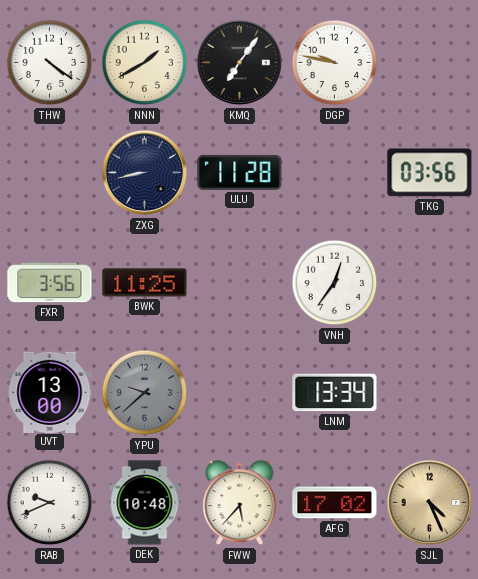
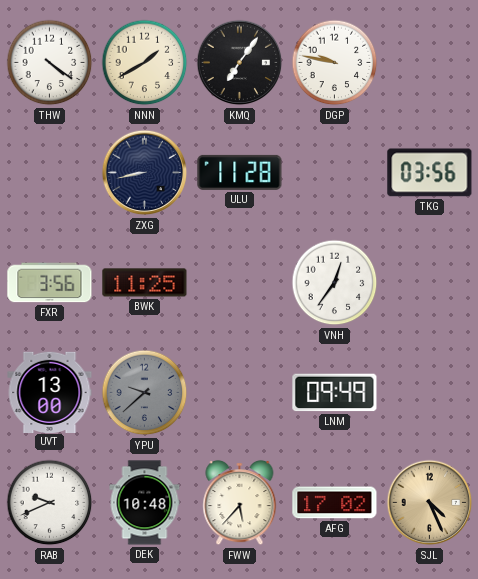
LNM: 13:34 -> 09:49
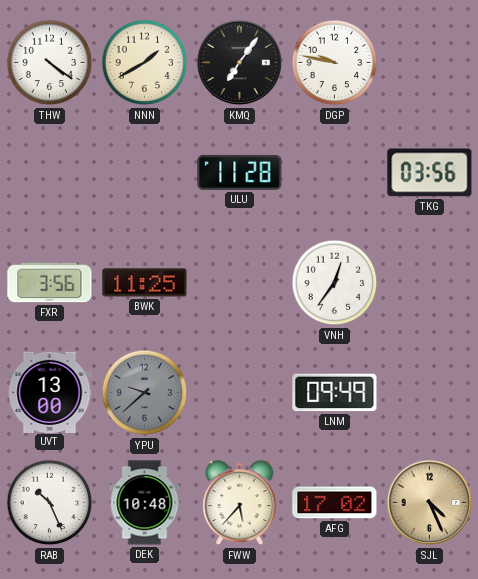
ZXG: 8:43 -> none
RAB: 9:41 -> 10:26
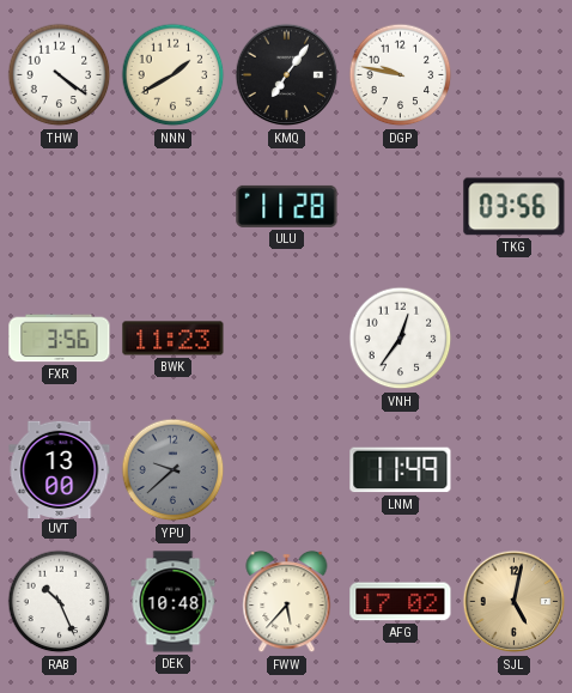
BWK: 11:25 -> 11:23
LNM: 09:49 -> 11:49
SJL: 4:26 -> 5:02
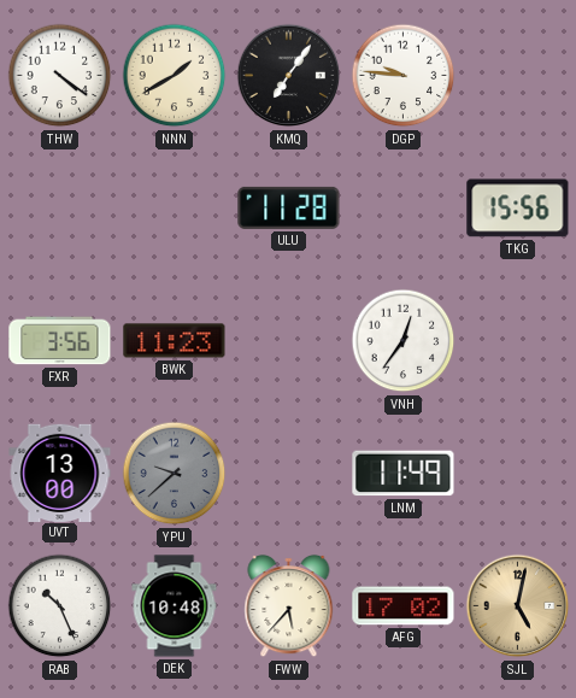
DGP: 9:47 -> 9:46
TKG: 03:56 -> 15:56
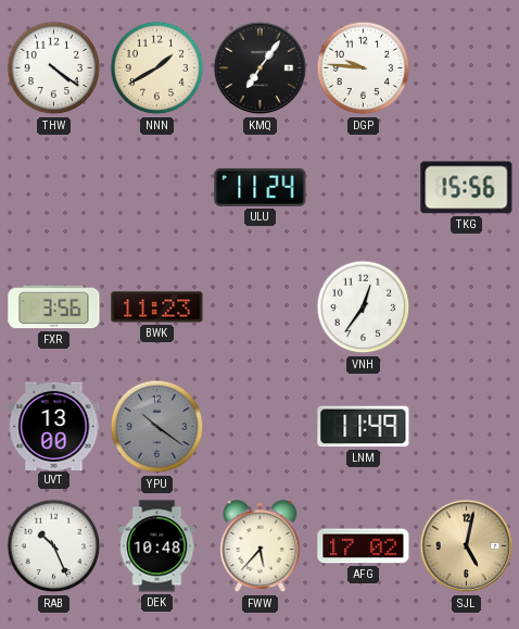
ULU: 11:28 -> 11:24
YPU: 9:38 -> 10:21
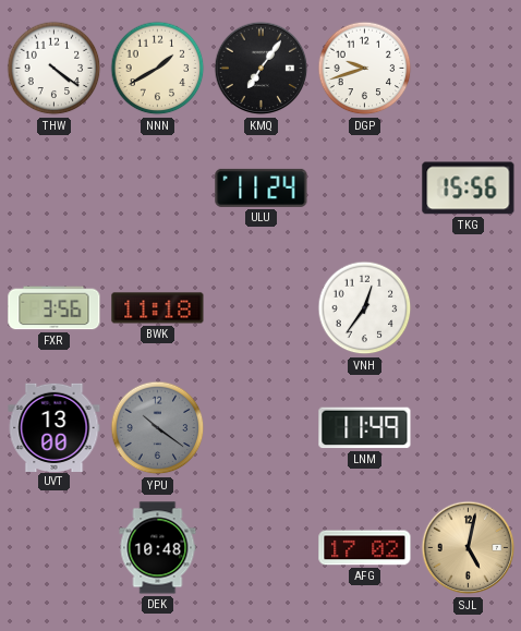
DGP: 9:46 -> 9:42
BWK: 11:23 -> 11:18
RAB: 10:26 -> none
FWW: 5:37 -> none
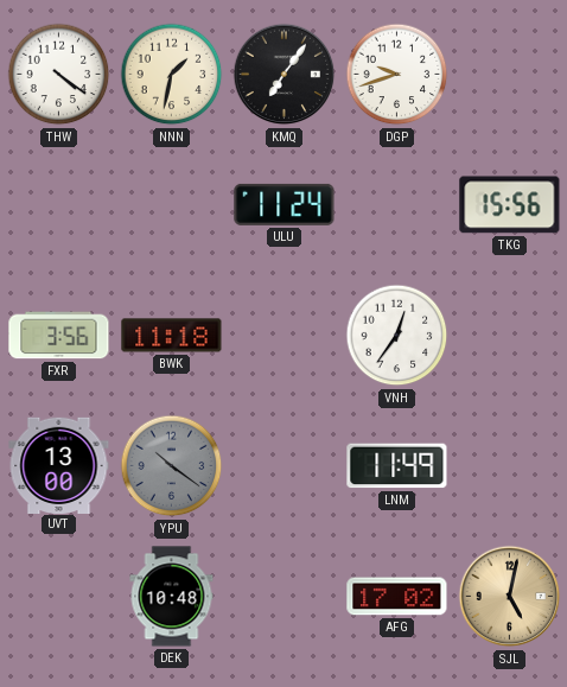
NNN: 1:40 -> 1:32
